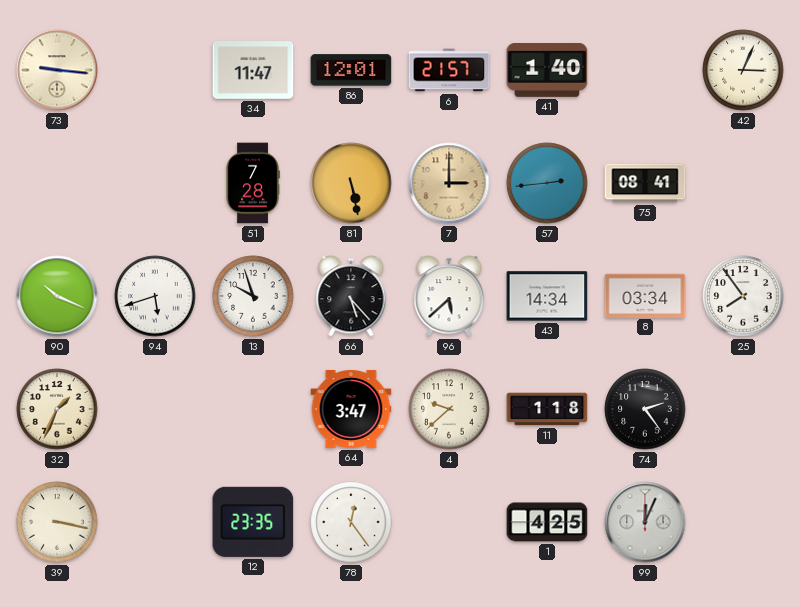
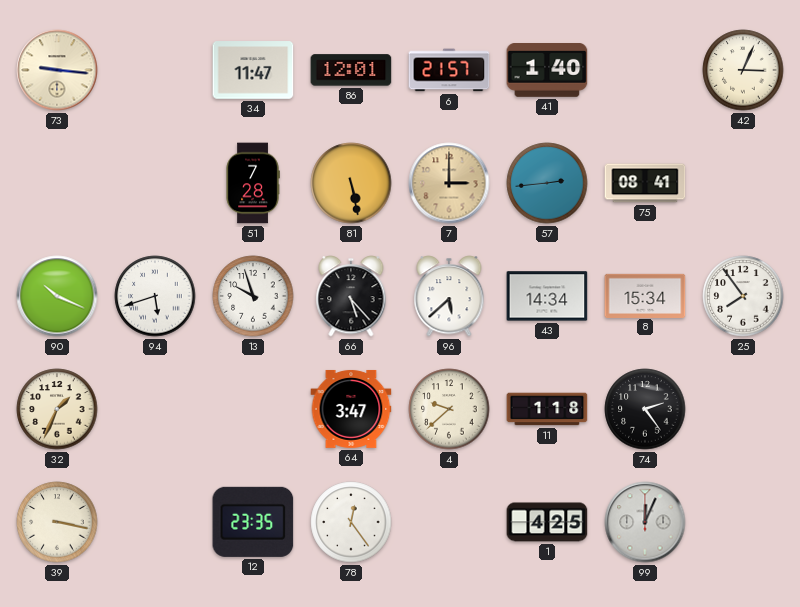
8: 03:34 -> 15:34
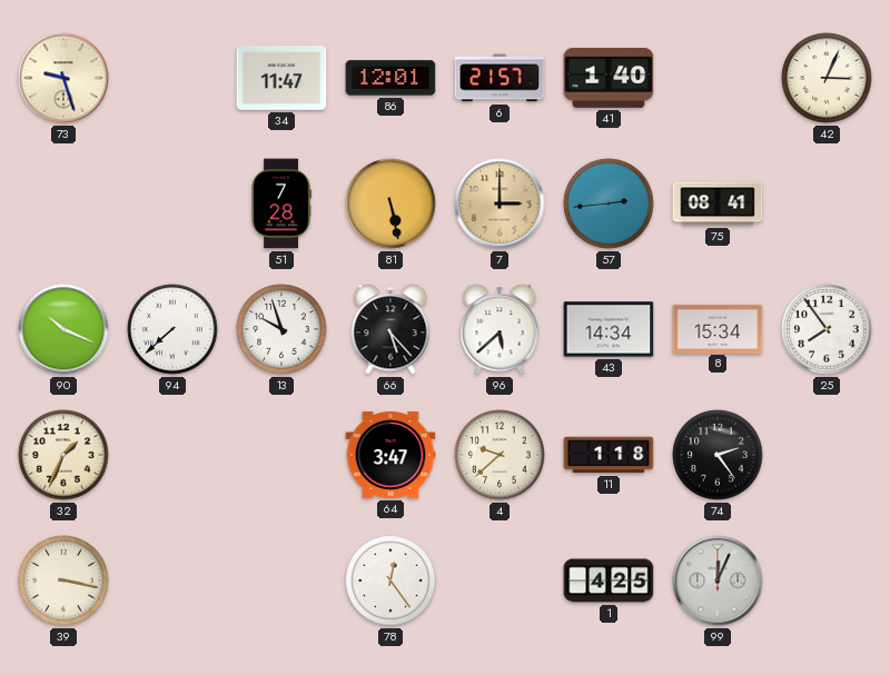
73: 9:16 -> 9:27
94: 5:42 -> 7:38
12: 23:35 -> none
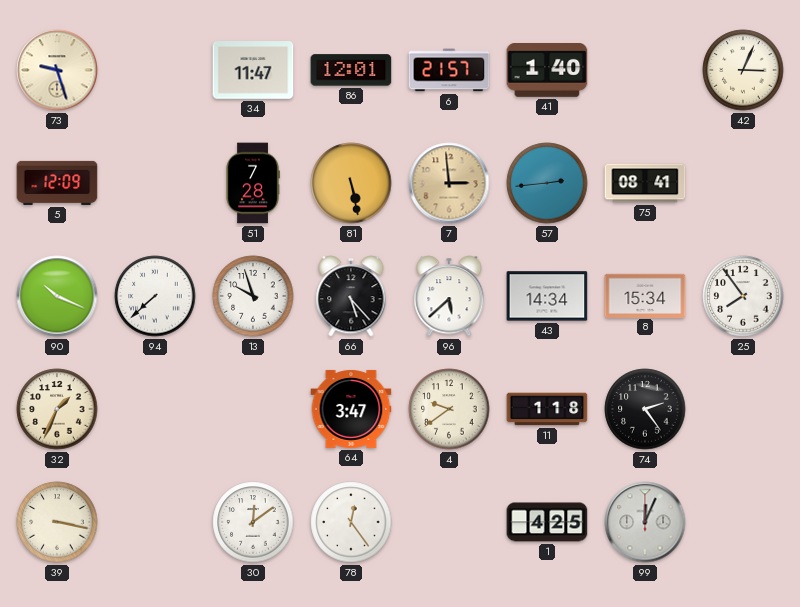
5: none -> 12:09
7: 3:00 -> 2:59
4: 9:38 -> 9:39
30: none -> 12:09
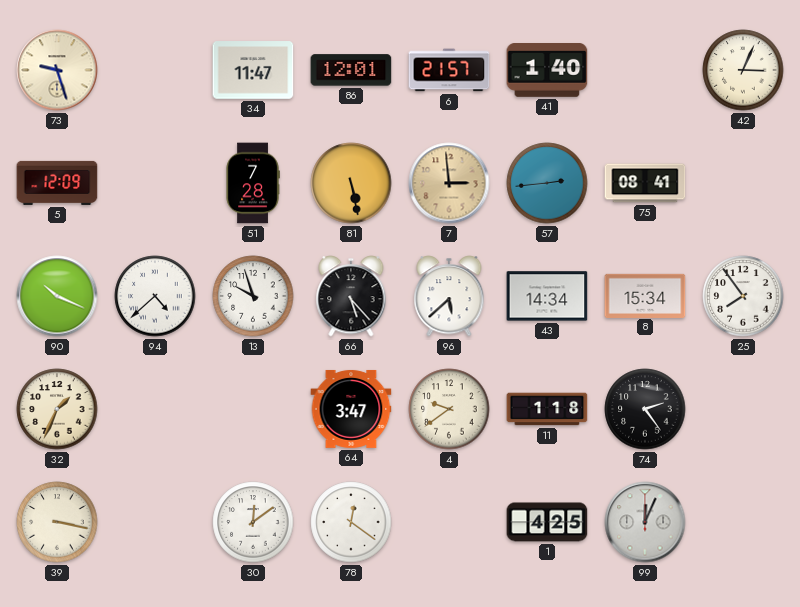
94: 7:38 -> 4:38
78: 12:24 -> 12:21
